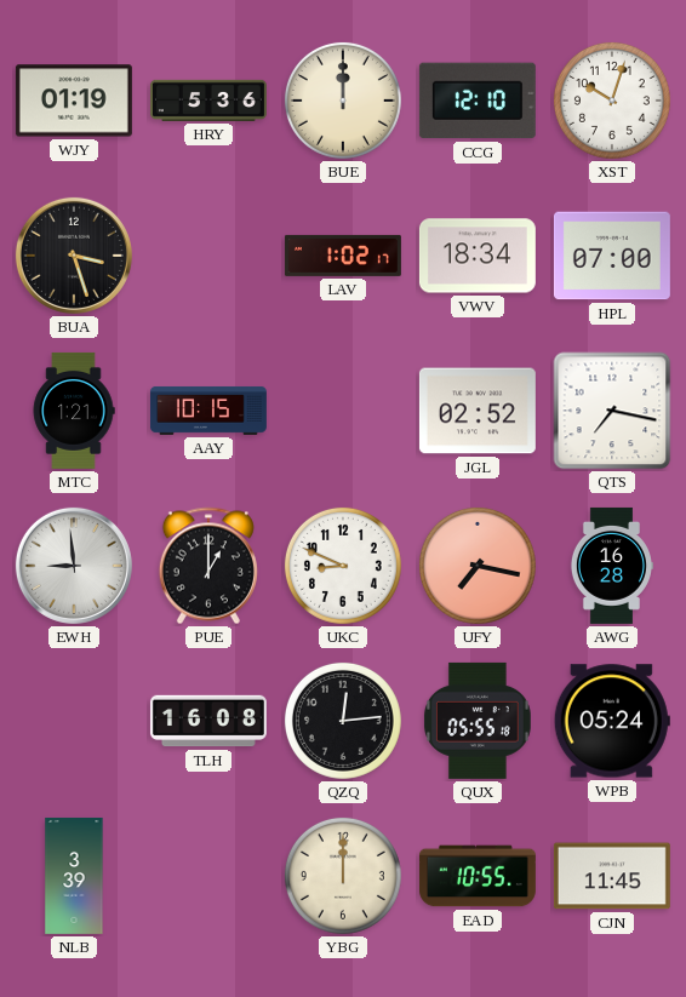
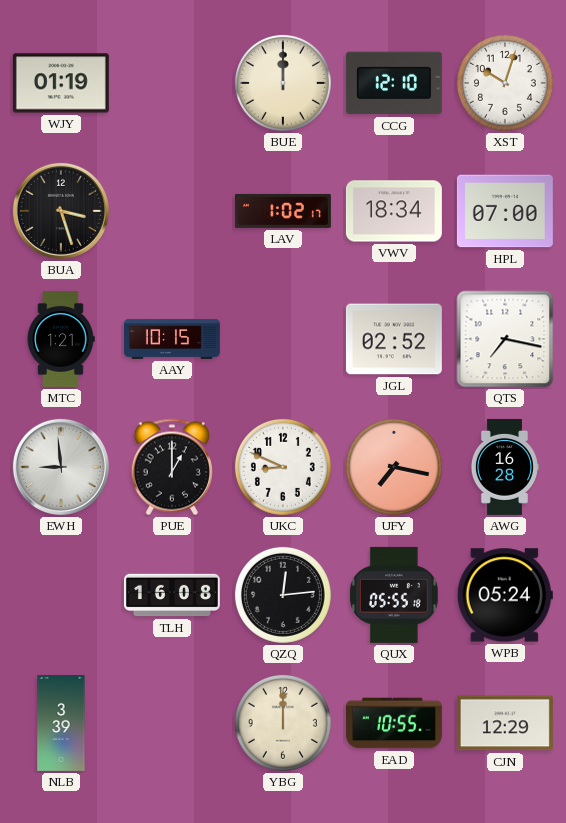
HRY: 5:36 -> none
CJN: 11:45 -> 12:29
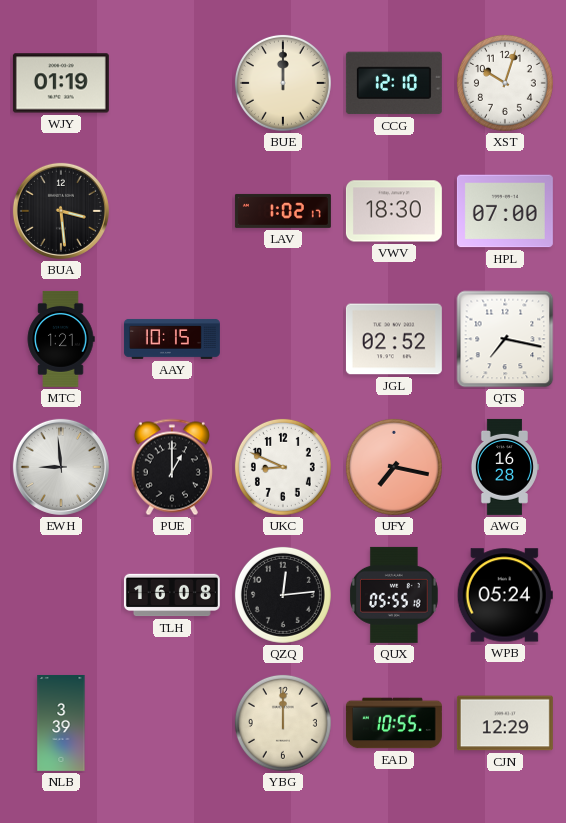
BUA: 3:27 -> 3:29
VWV: 18:34 -> 18:30
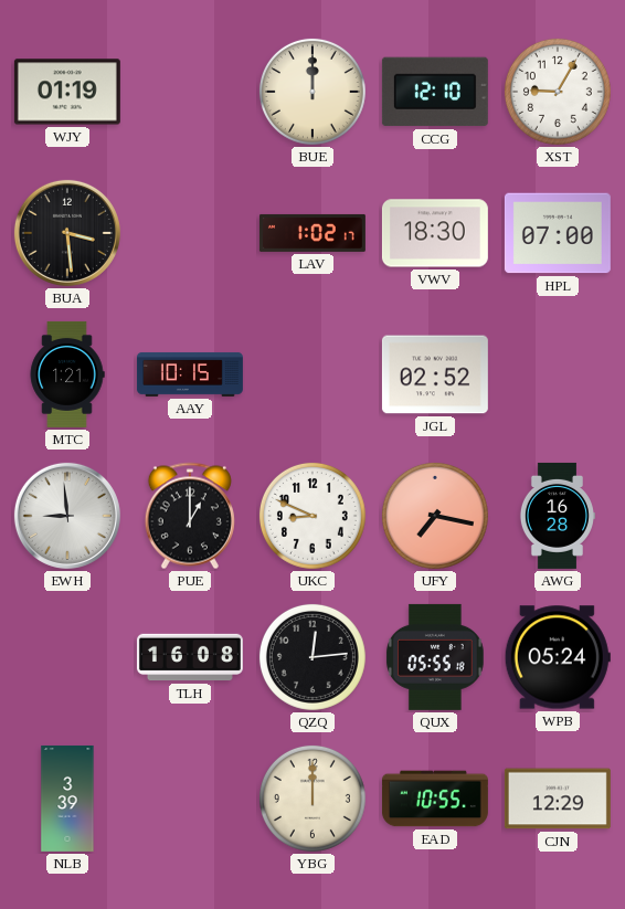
XST: 10:03 -> 9:05
QTS: 7:17 -> none
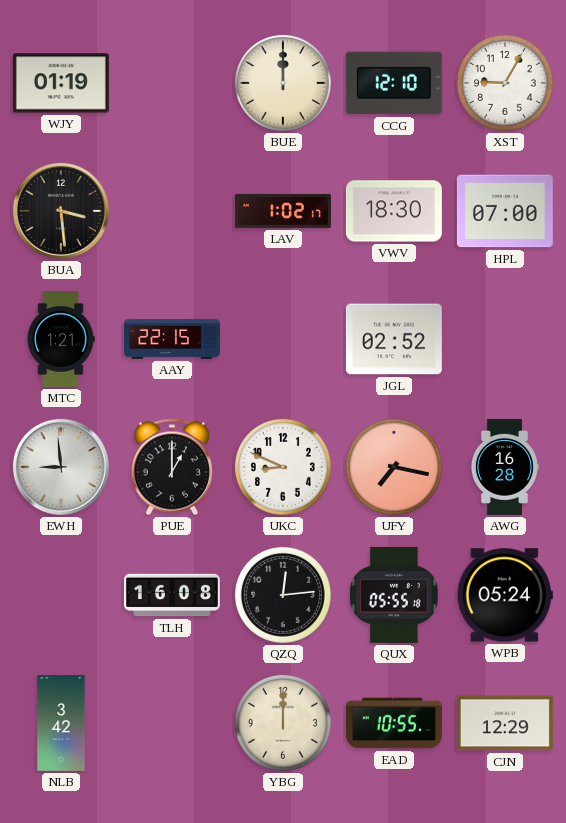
AAY: 10:15 -> 22:15
NLB: 3:39 -> 3:42
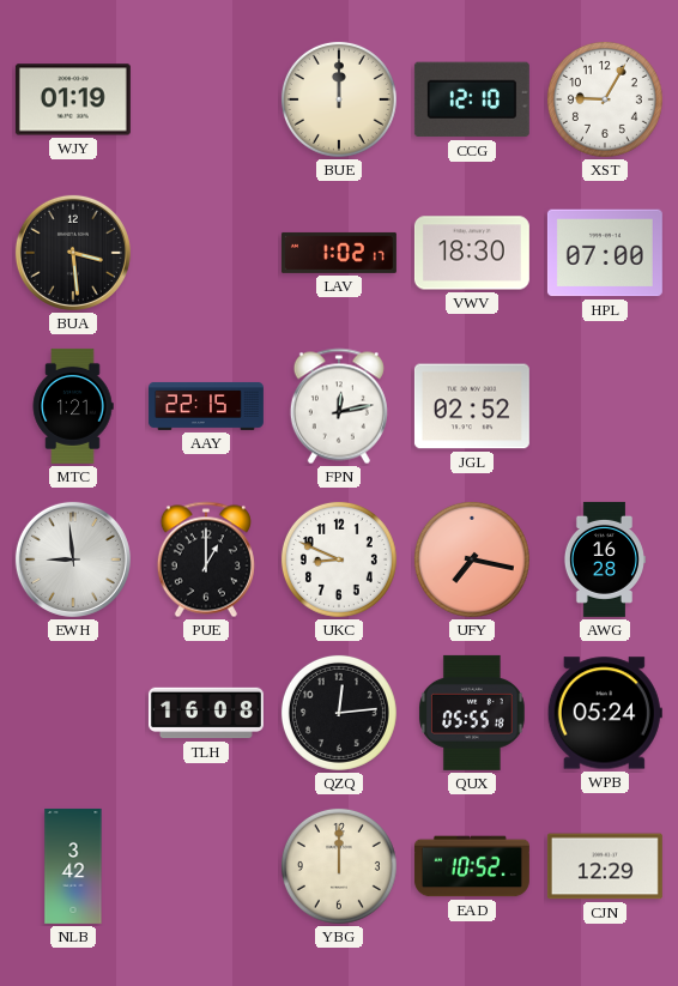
FPN: none -> 12:13
EAD: 10:55 -> 10:52
